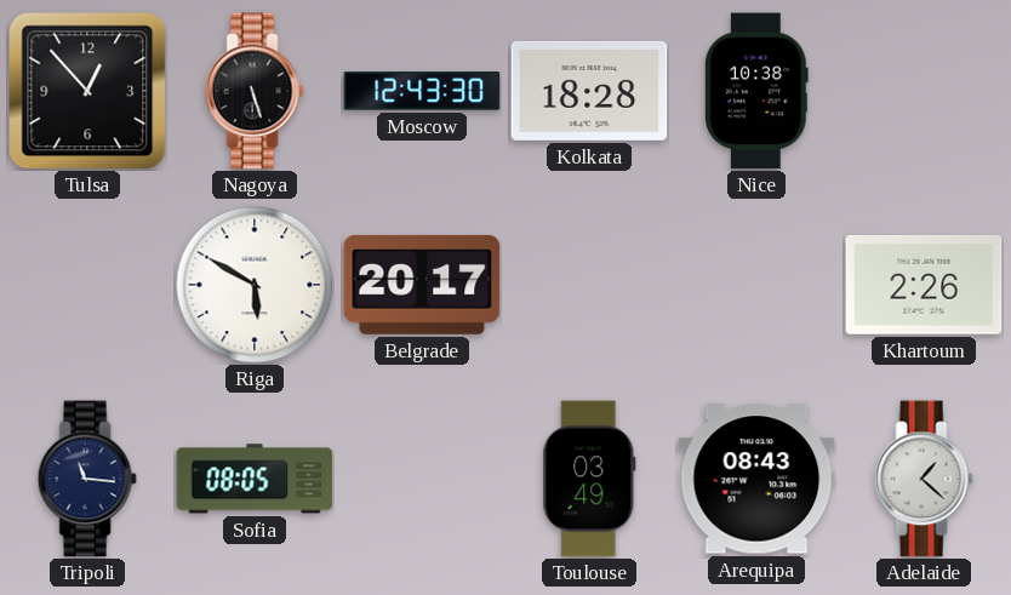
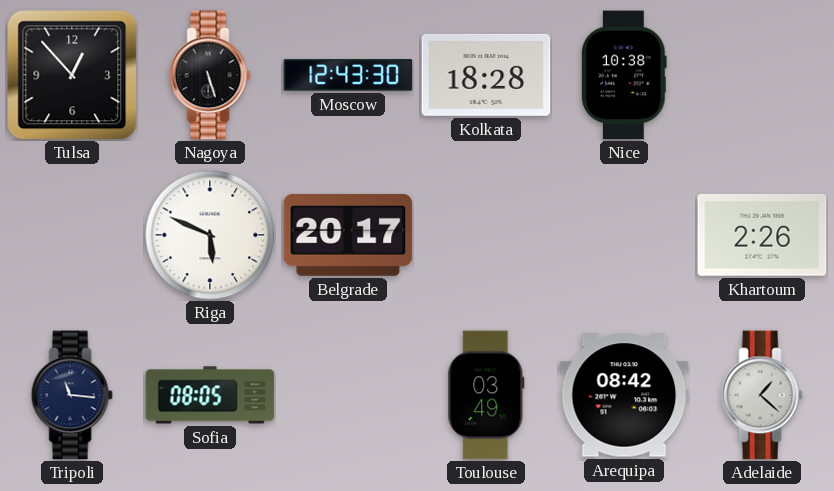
Riga: 5:50 -> 5:49
Arequipa: 08:43 -> 08:42
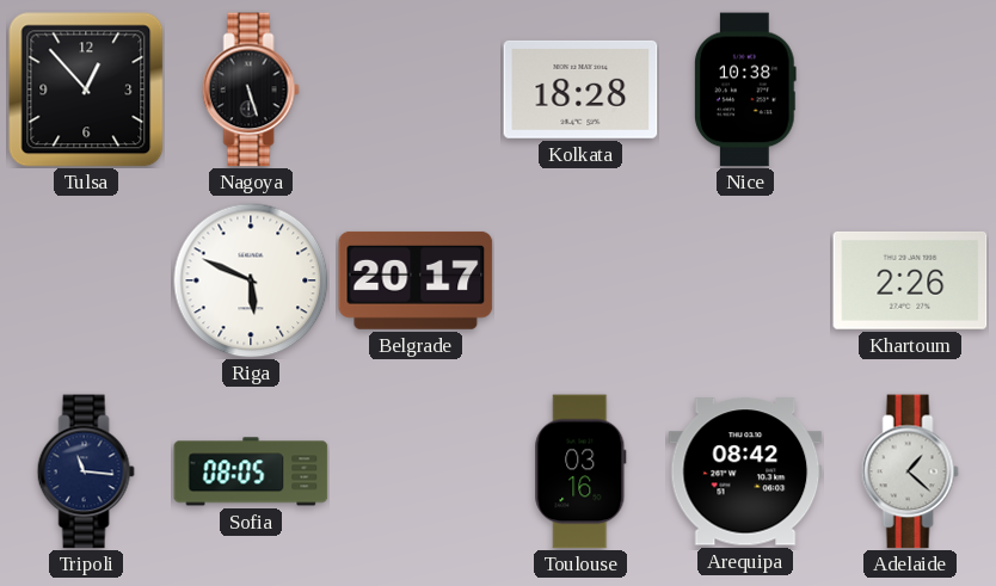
Moscow: 12:43 -> none
Toulouse: 03:49 -> 03:16
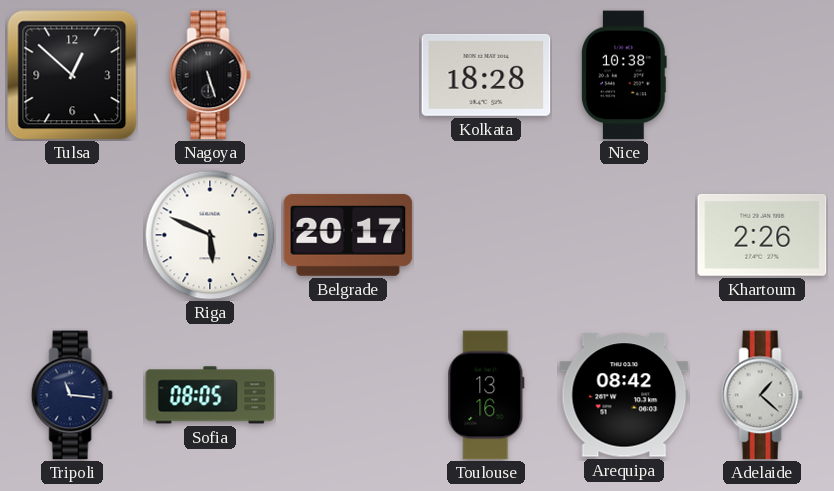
Tulsa: 12:53 -> 12:52
Toulouse: 03:16 -> 13:16
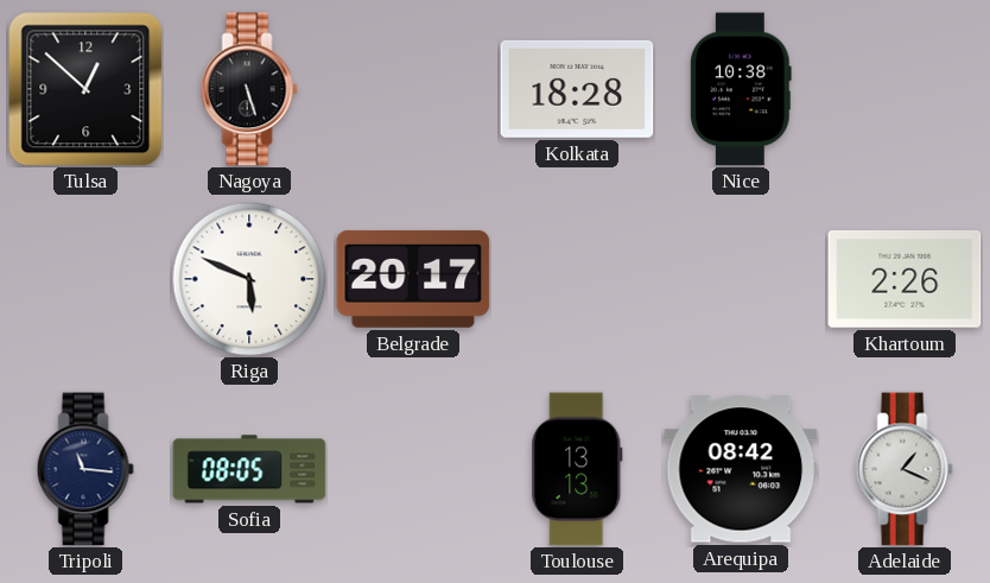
Toulouse: 13:16 -> 13:13
Adelaide: 1:22 -> 1:19
